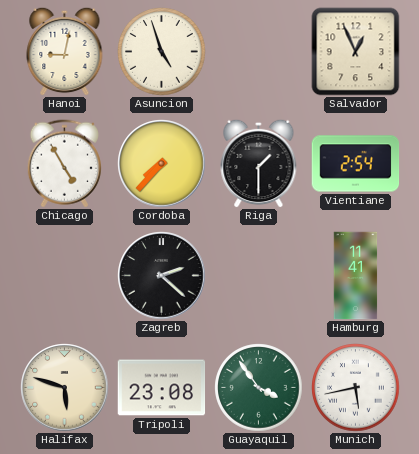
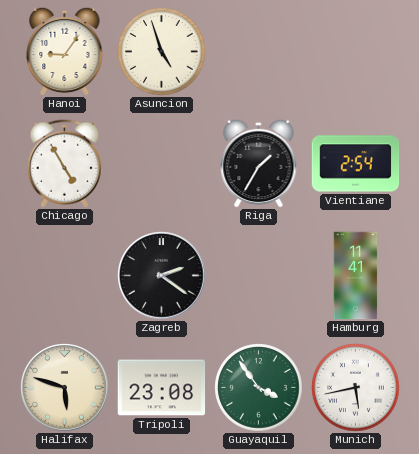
Hanoi: 9:02 -> 9:06
Salvador: 12:56 -> none
Cordoba: 7:37 -> none
Riga: 1:30 -> 1:35
Zagreb: 2:22 -> 2:21
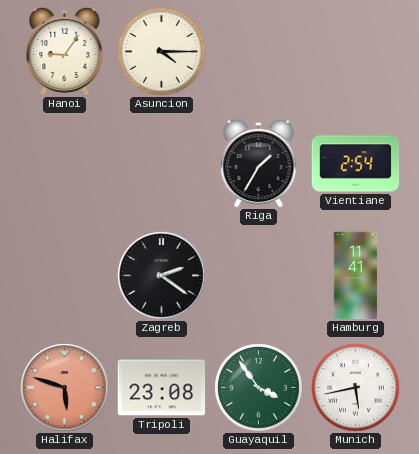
Asuncion: 4:57 -> 4:15
Chicago: 4:55 -> none
Halifax dial: cream -> salmon
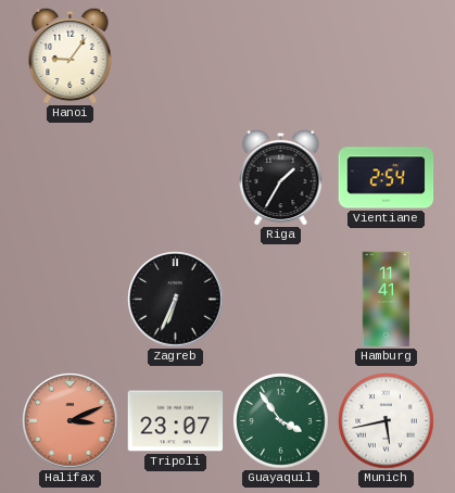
Asuncion: 4:15 -> none
Zagreb: 2:21 -> 6:34
Halifax: 5:48 -> 3:11
Tripoli: 23:08 -> 23:07
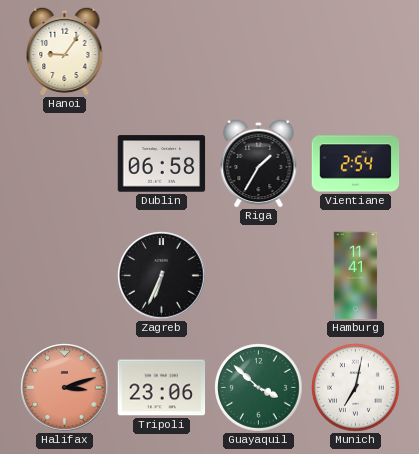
Dublin: none -> 06:58
Halifax: 3:11 -> 3:12
Tripoli: 23:07 -> 23:06
Guayaquil: 3:54 -> 3:52
Munich: 5:43 -> 7:02
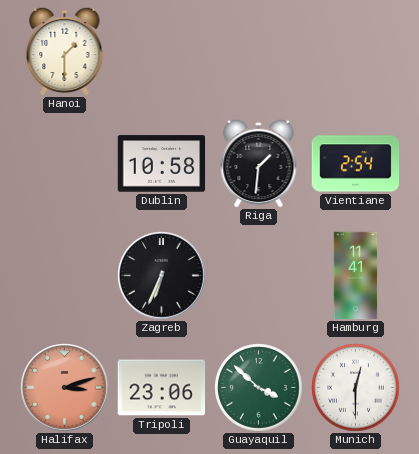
Hanoi: 9:06 -> 1:30
Dublin: 06:58 -> 10:58
Riga: 1:35 -> 1:31
Munich: 7:02 -> 12:30
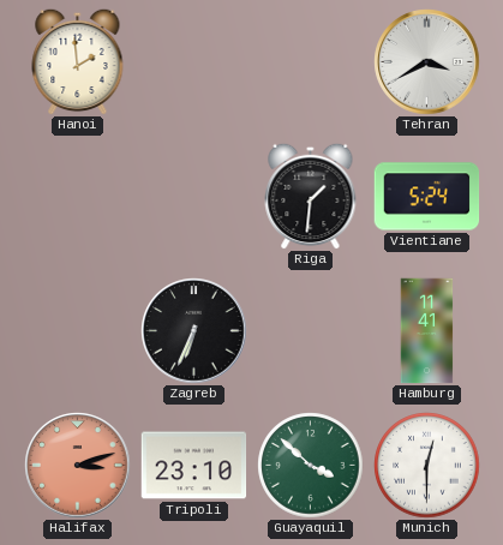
Hanoi: 1:30 -> 1:59
Tehran: none -> 3:40
Dublin: 10:58 -> none
Vientiane: 2:54 -> 5:24
Tripoli: 23:06 -> 23:10
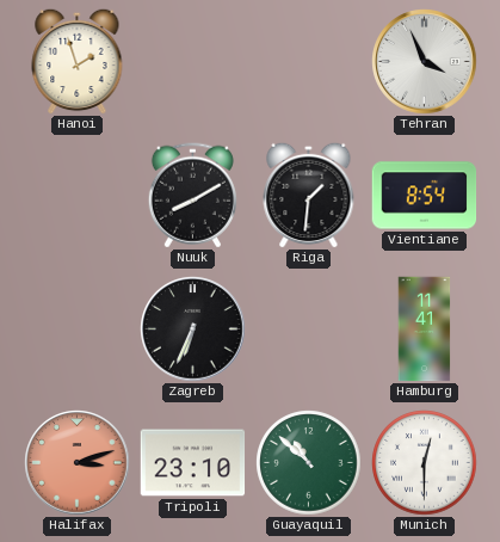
Hanoi: 1:59 -> 1:57
Tehran: 3:40 -> 3:56
Nuuk: none -> 8:10
Vientiane: 5:24 -> 8:54
Guayaquil: 3:52 -> 10:52
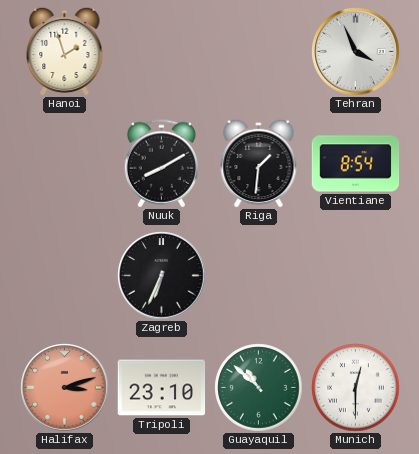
Hamburg: 11:41 -> none
